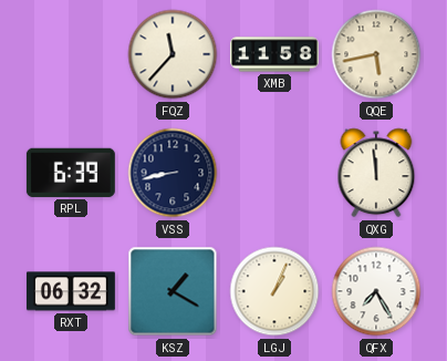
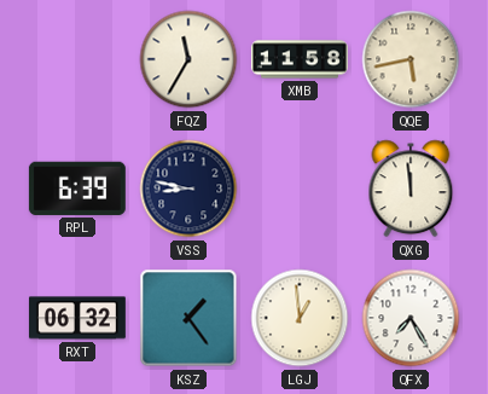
FQZ: 11:37 -> 11:35
VSS: 8:43 -> 8:47
KSZ: 1:20 -> 1:24
LGJ: 1:04 -> 12:59
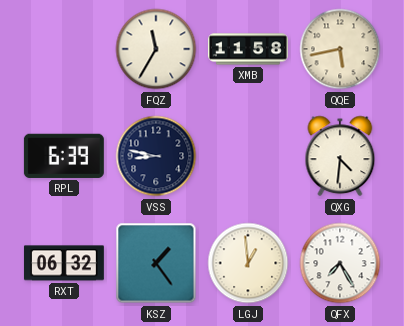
QXG: 11:59 -> 4:31
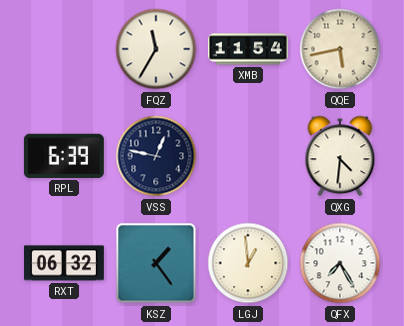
XMB: 11:58 -> 11:54
VSS: 8:47 -> 12:47
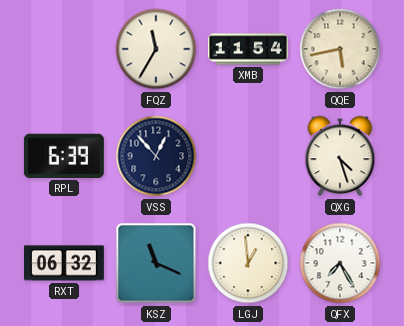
VSS: 12:47 -> 12:53
QXG: 4:31 -> 4:27
KSZ: 1:24 -> 11:19
